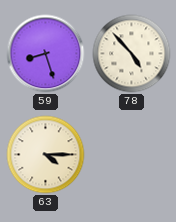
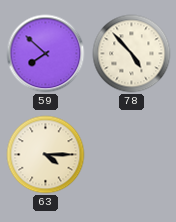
59: 8:27 -> 7:52
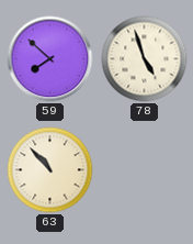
78: 4:53 -> 4:57
63: 4:15 -> 10:53
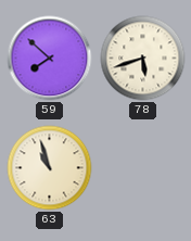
78: 4:57 -> 5:42
63: 10:53 -> 10:57
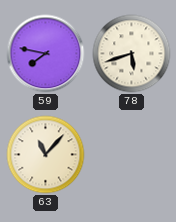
59: 7:52 -> 7:47
63: 10:57 -> 11:07
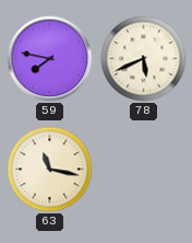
78: 5:42 -> 5:41
63: 11:07 -> 11:17
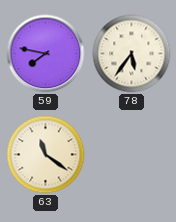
78: 5:41 -> 5:36
63: 11:17 -> 11:21
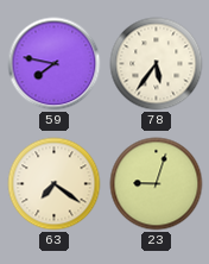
63: 11:21 -> 7:21
23: none -> 9:03
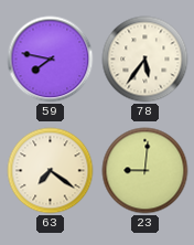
23: 9:03 -> 9:01
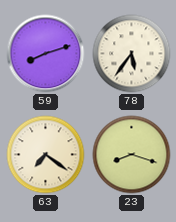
59: 7:47 -> 8:12
23: 9:01 -> 8:18
